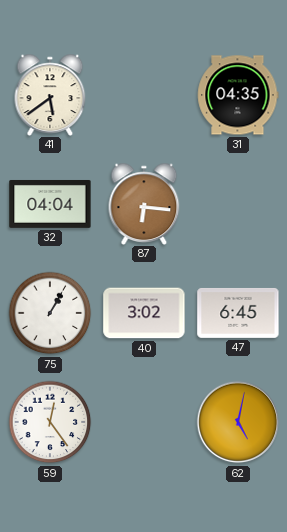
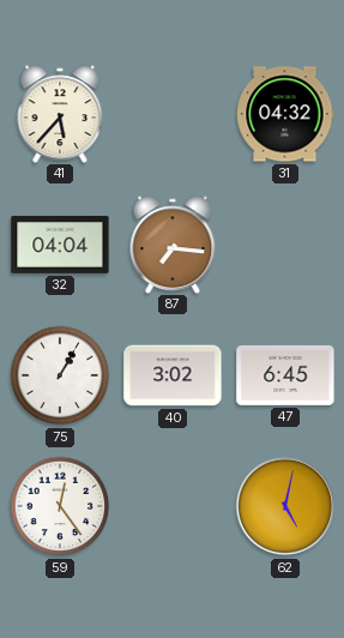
41: 5:39 -> 5:37
31: 04:35 -> 04:32
87: 6:16 -> 7:16
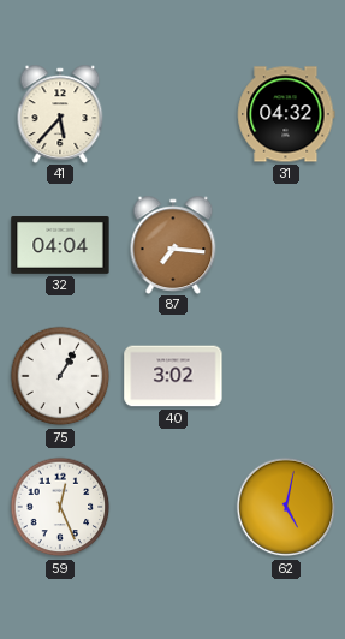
47: 6:45 -> none
59: 12:24 -> 12:26
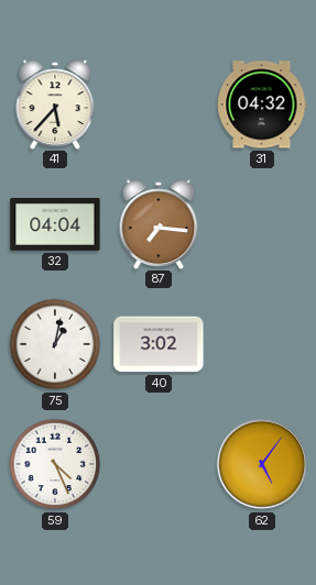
75: 1:05 -> 1:02
59: 12:26 -> 4:26
62: 5:02 -> 5:06
